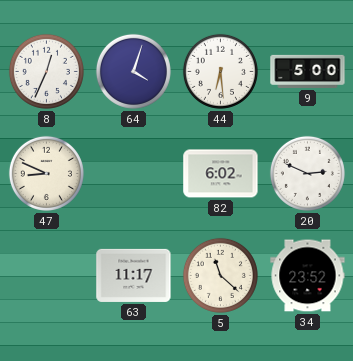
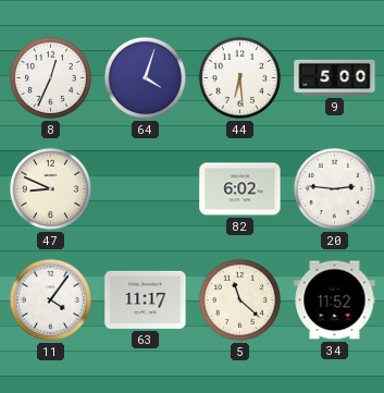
20: 2:49 -> 2:46
11: none -> 4:06
34: 23:52 -> 11:52
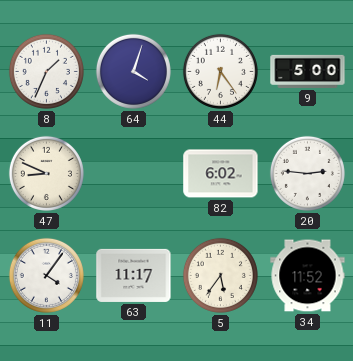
8: 12:34 -> 1:34
44: 6:29 -> 6:24
5: 11:22 -> 5:36
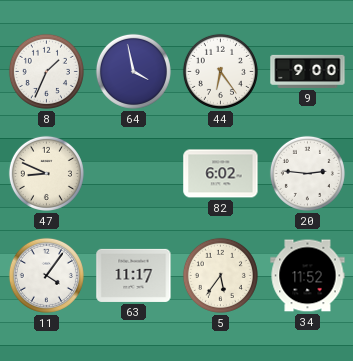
64: 4:03 -> 3:58
9: 5:00 -> 9:00
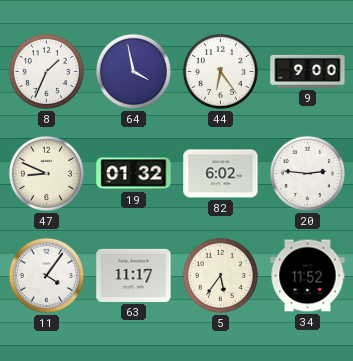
19: none -> 01:32
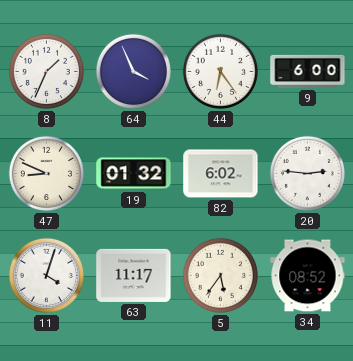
64: 3:58 -> 3:56
9: 9:00 -> 6:00
11: 4:06 -> 4:03
34: 11:52 -> 08:52
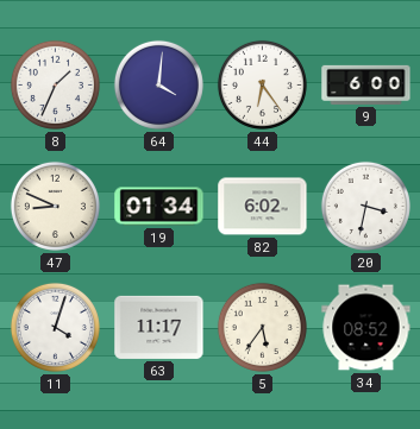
64: 3:56 -> 4:01
19: 01:32 -> 01:34
20: 2:46 -> 3:32
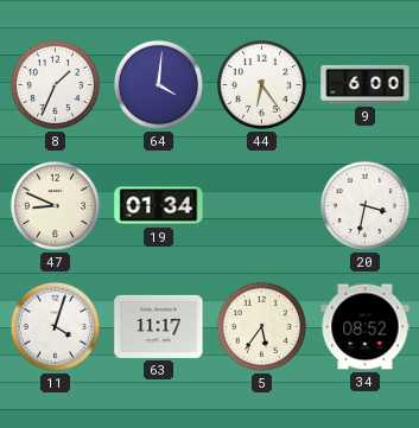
82: 6:02 -> none
